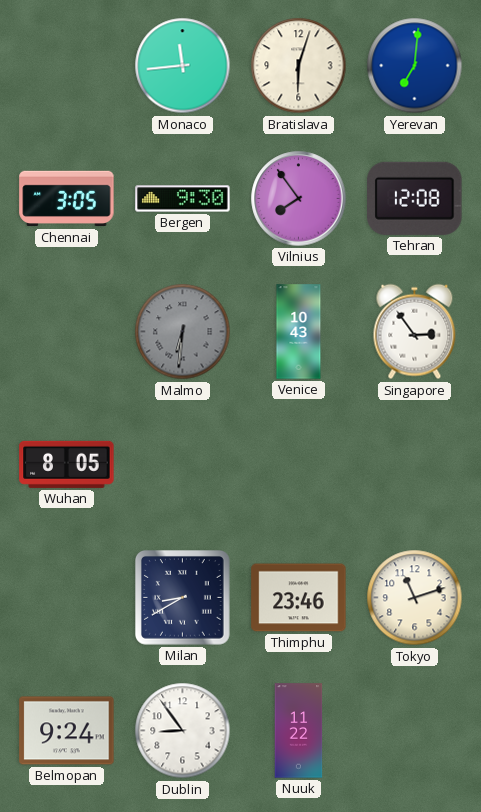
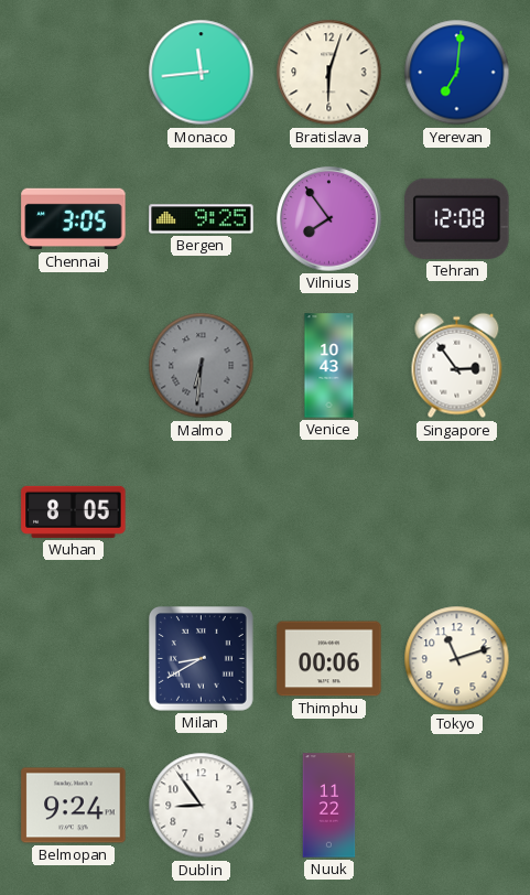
Bergen: 9:30 -> 9:25
Thimphu: 23:46 -> 00:06
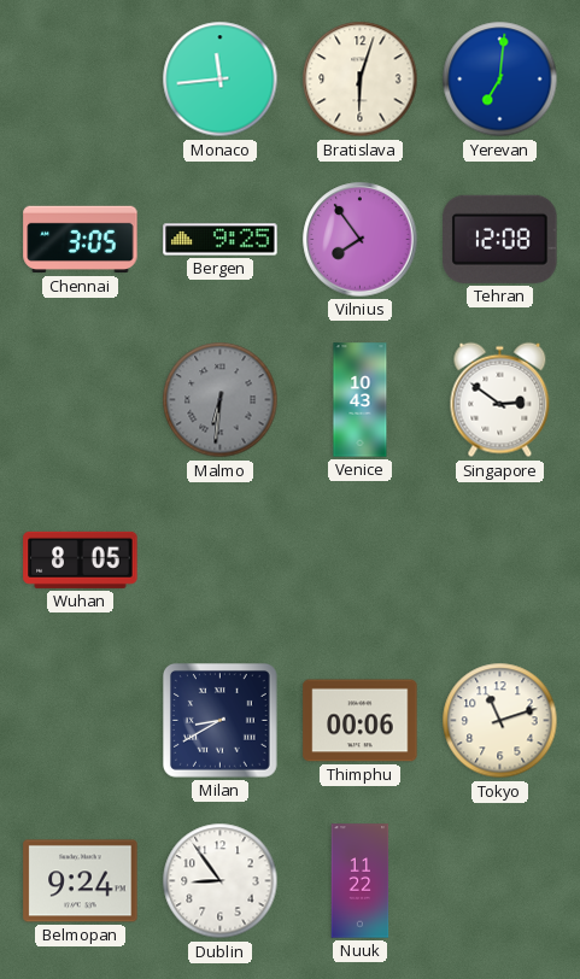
Singapore: 2:54 -> 2:51
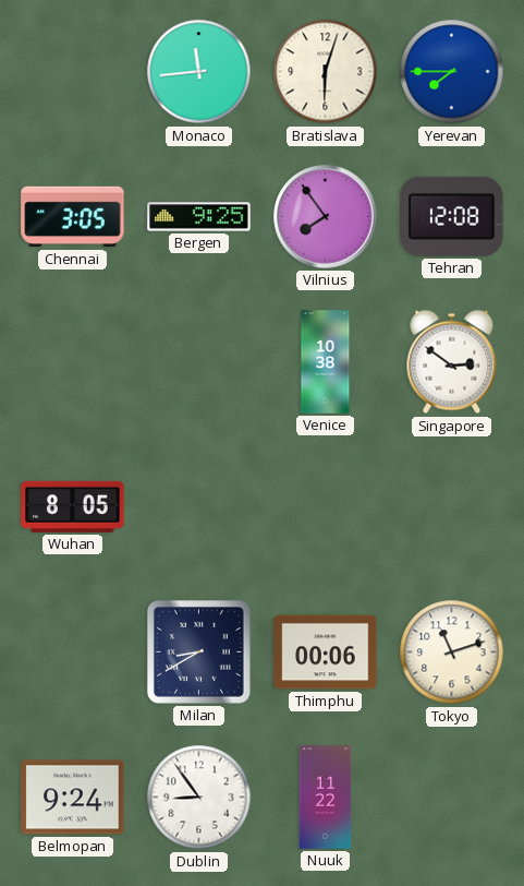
Yerevan: 7:01 -> 7:45
Malmo: 6:31 -> none
Venice: 10:43 -> 10:38
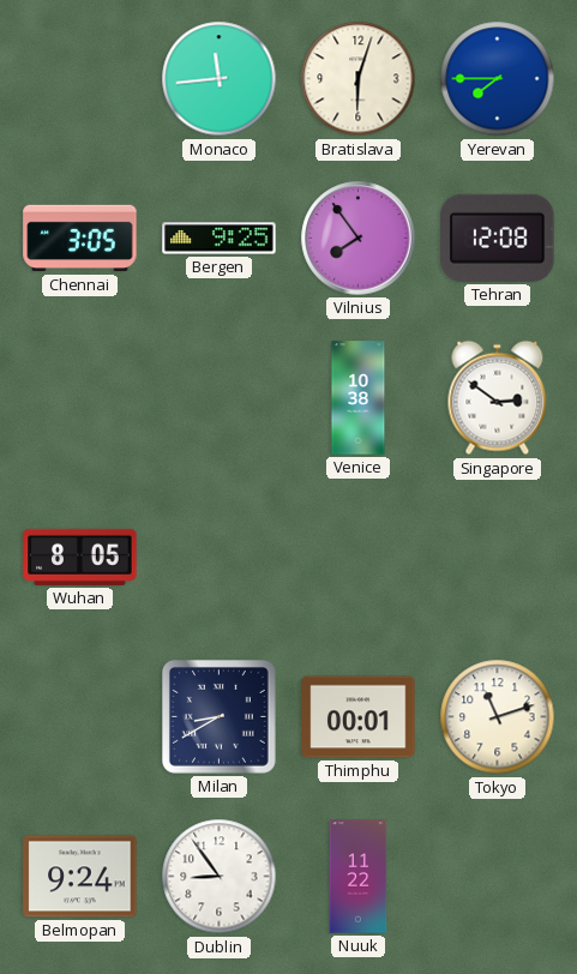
Thimphu: 00:06 -> 00:01
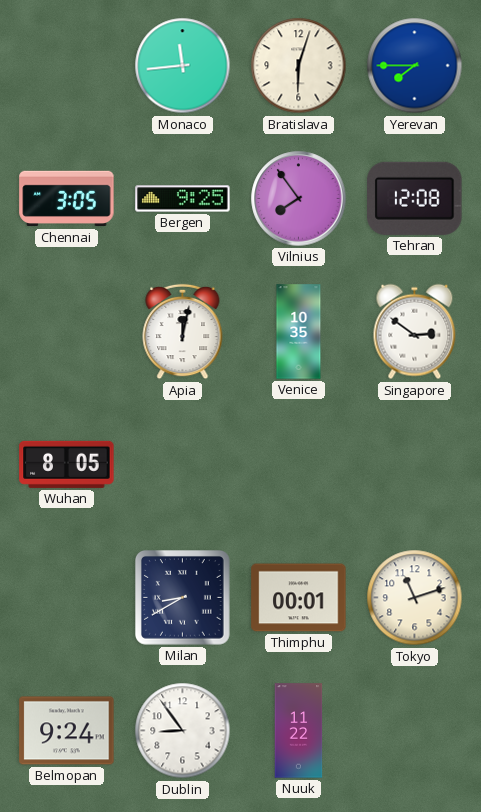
Apia: none -> 12:02
Venice: 10:38 -> 10:35
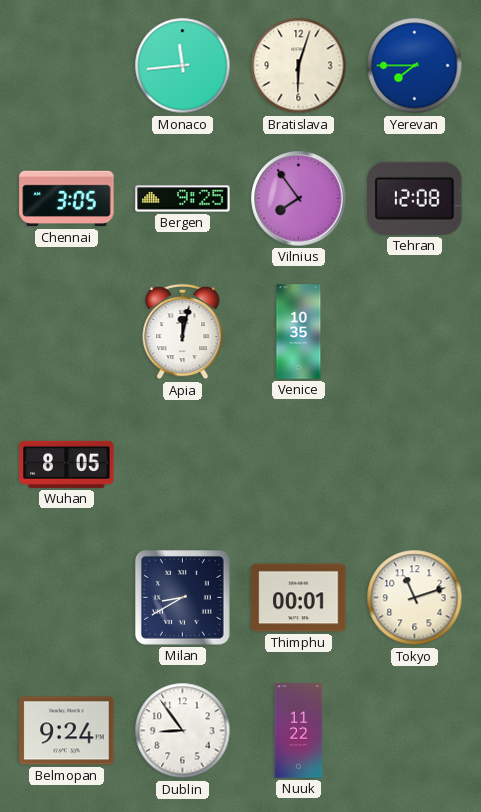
Singapore: 2:51 -> none
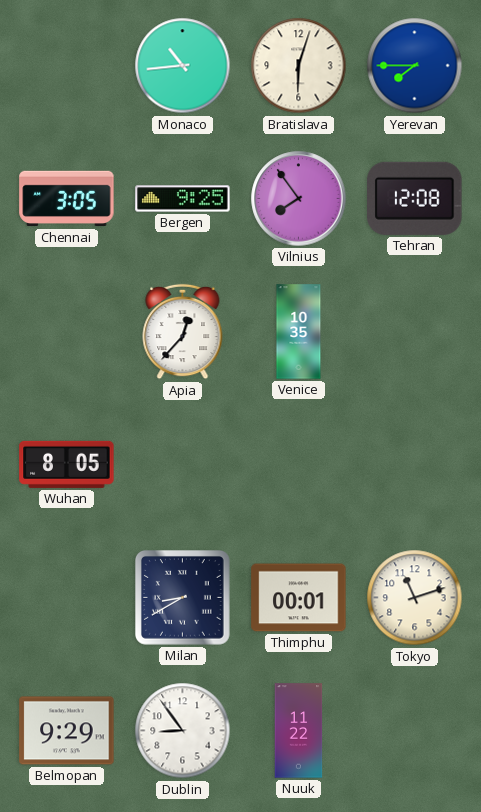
Monaco: 11:44 -> 10:44
Apia: 12:02 -> 12:37
Belmopan: 9:24 -> 9:29
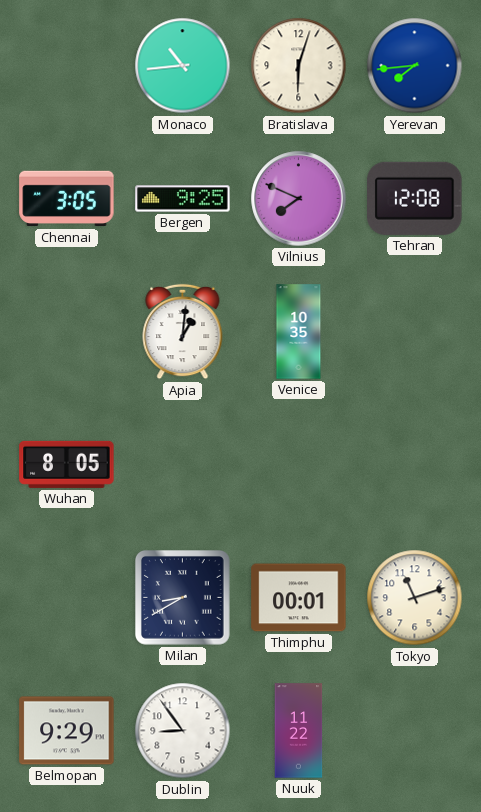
Yerevan: 7:45 -> 7:44
Vilnius: 7:54 -> 7:49
Apia: 12:37 -> 1:01
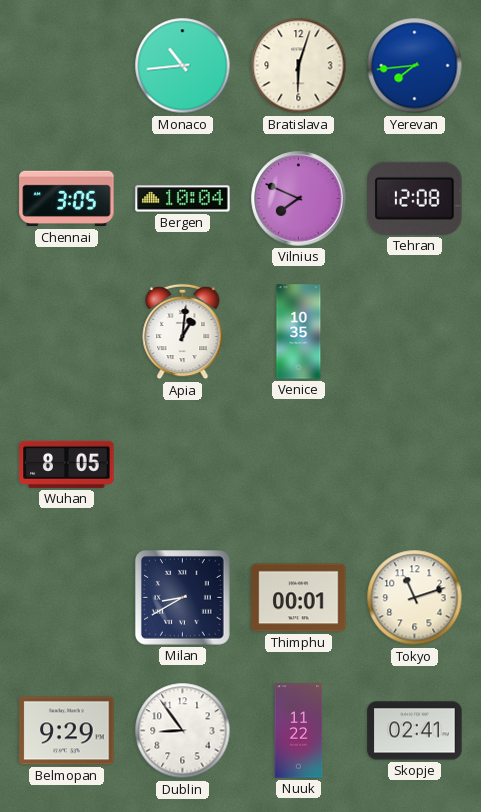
Bergen: 9:25 -> 10:04
Skopje: none -> 02:41
